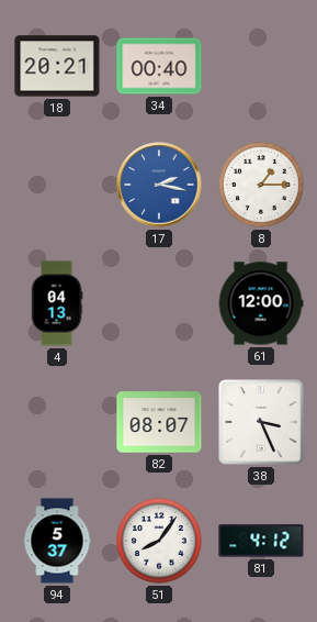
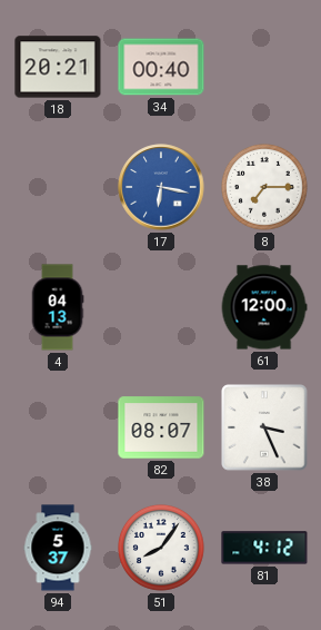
17: 2:17 -> 6:17
8: 1:15 -> 7:15
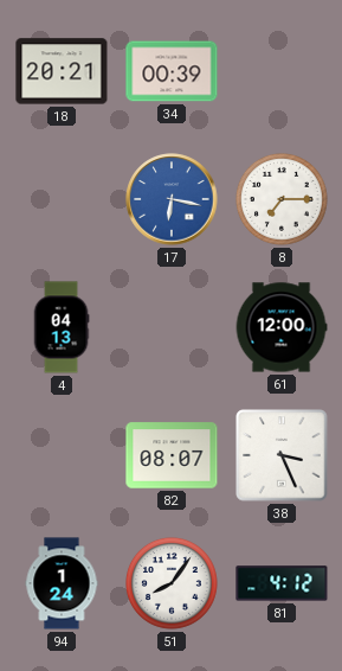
34: 00:40 -> 00:39
94: 5:37 -> 1:24
